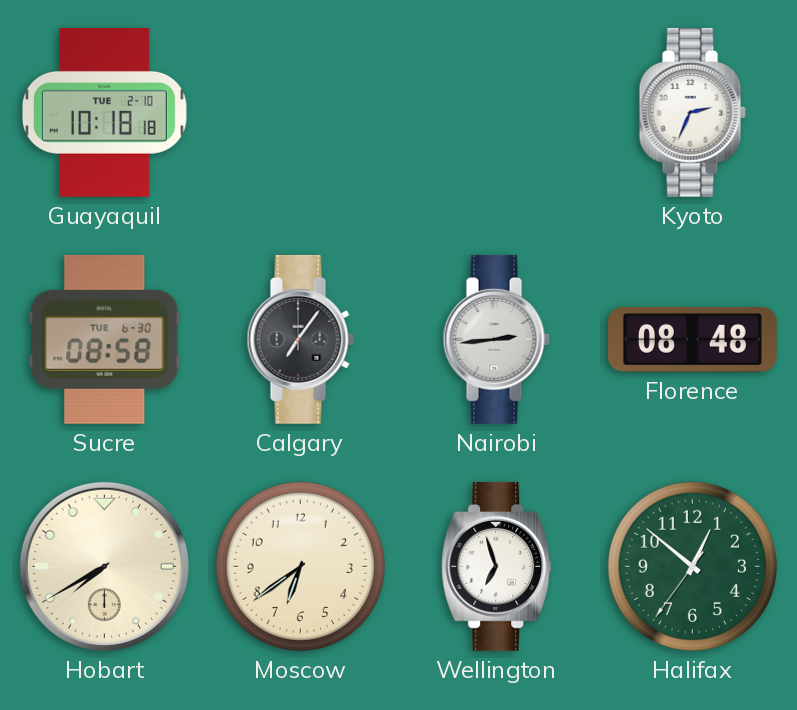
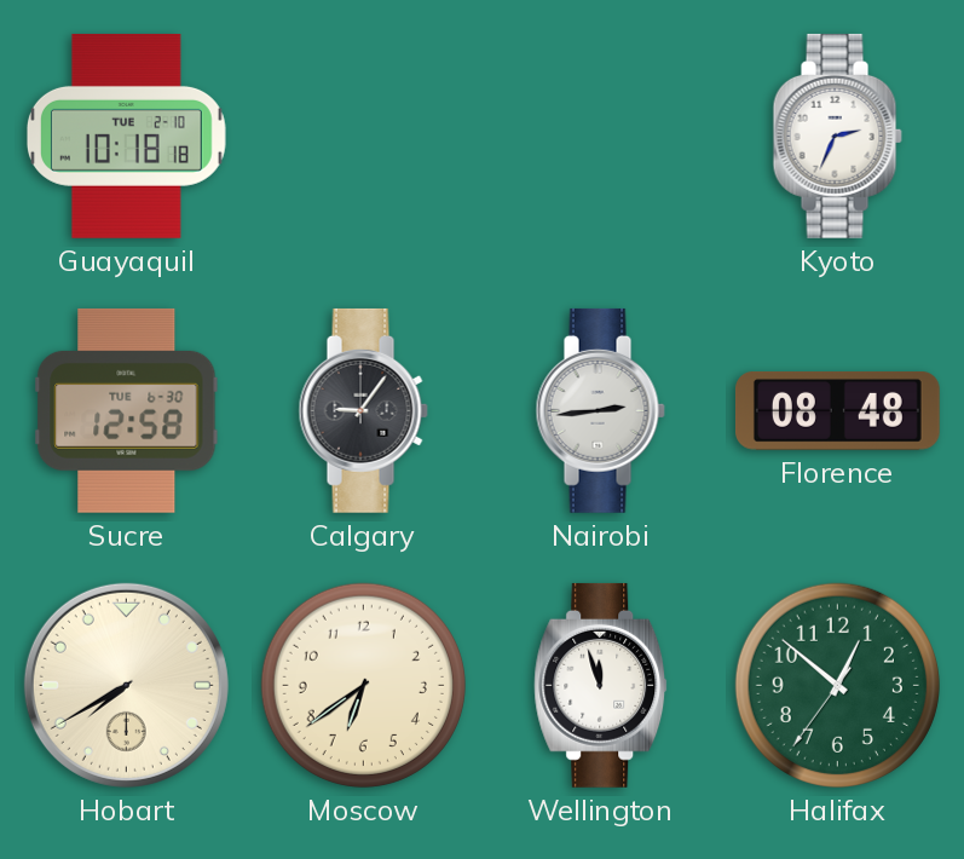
Sucre: 08:58 -> 12:58
Calgary: 7:06 -> 9:06
Wellington: 6:57 -> 11:57
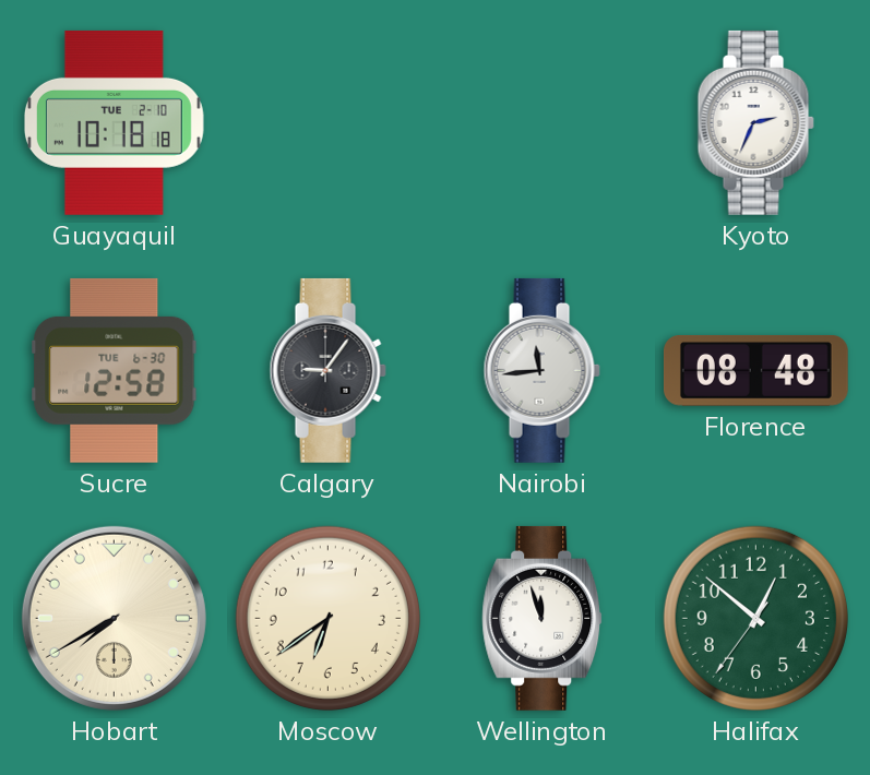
Nairobi: 2:44 -> 11:44
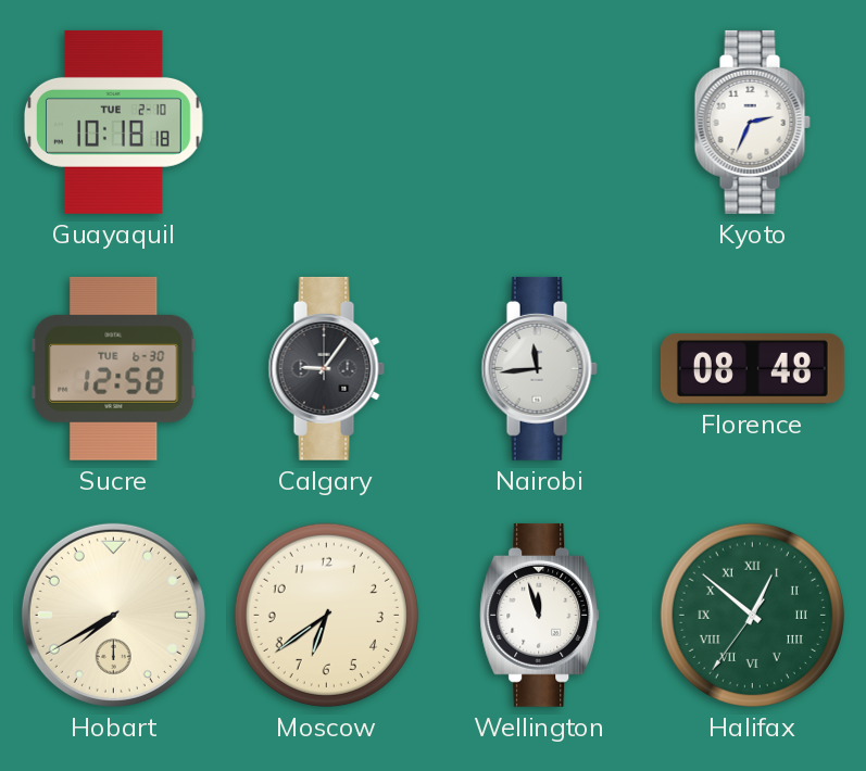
Halifax numerals: Arabic -> Roman
